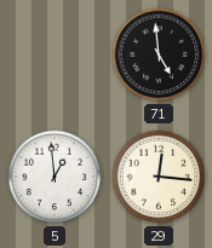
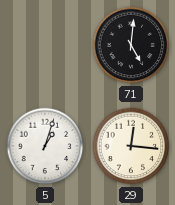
71: 4:59 -> 5:01
5: 12:59 -> 1:03
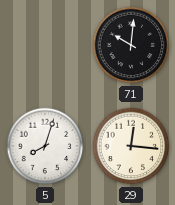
71: 5:01 -> 10:01
5: 1:03 -> 8:03
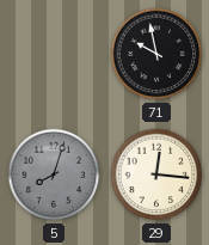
71: 10:01 -> 9:58
5 dial: white -> grey
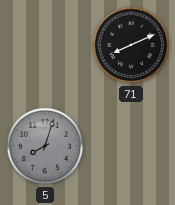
71: 9:58 -> 8:11
29: 12:16 -> none
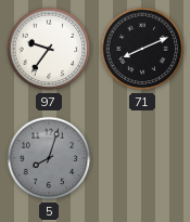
97: none -> 9:36
